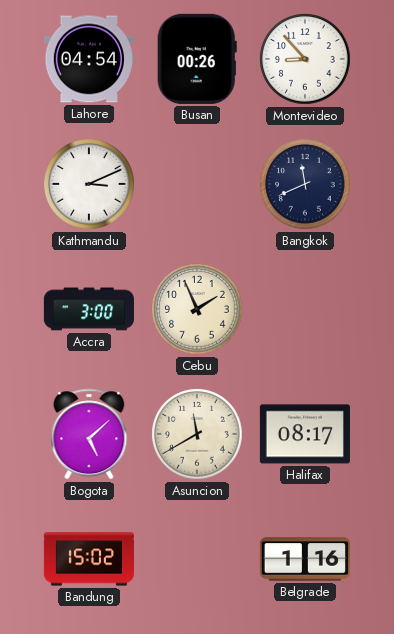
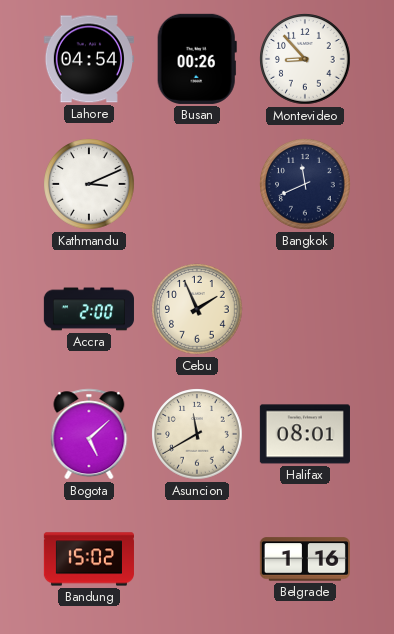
Accra: 3:00 -> 2:00
Halifax: 08:17 -> 08:01
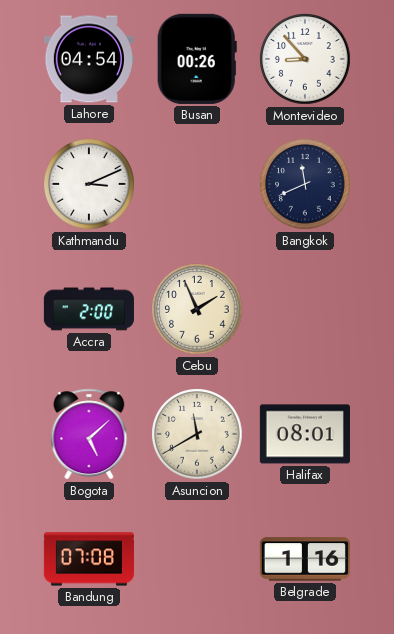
Bandung: 15:02 -> 07:08
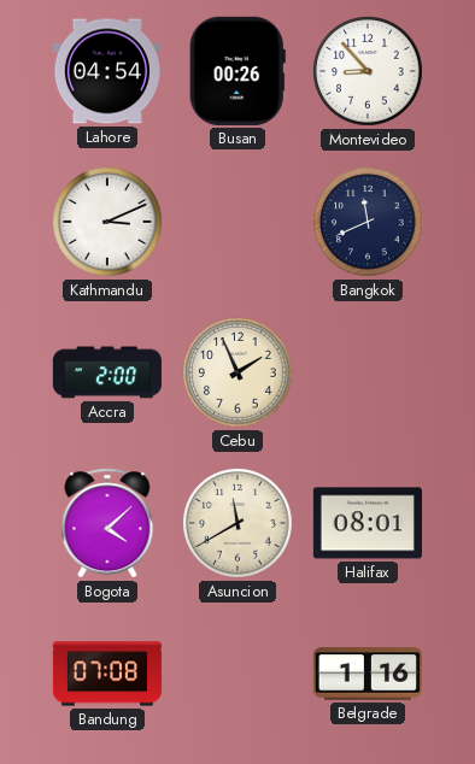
Bogota: 5:08 -> 4:08
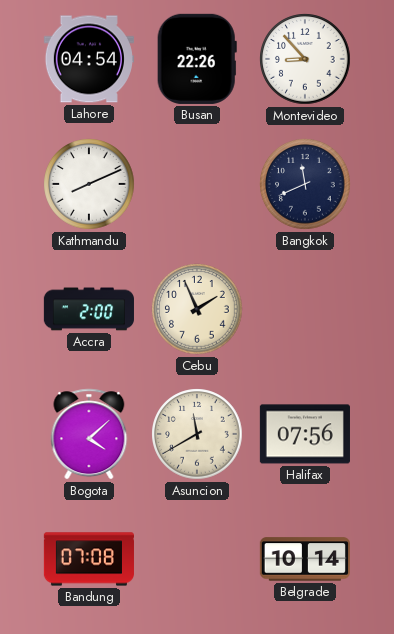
Busan: 00:26 -> 22:26
Kathmandu: 3:11 -> 8:11
Halifax: 08:01 -> 07:56
Belgrade: 1:16 -> 10:14
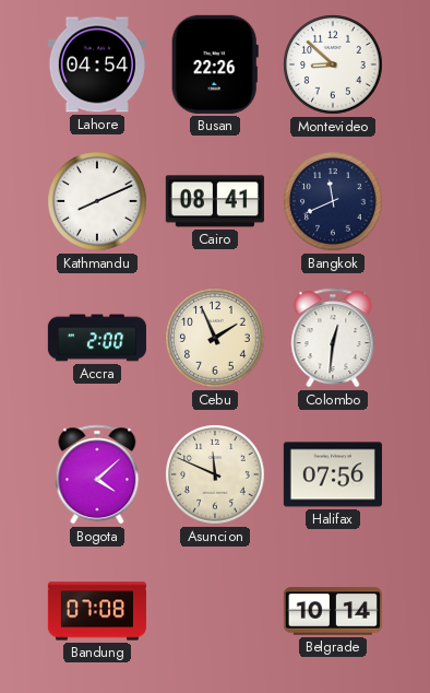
Montevideo: 8:53 -> 8:52
Cairo: none -> 08:41
Colombo: none -> 12:31
Asuncion: 11:40 -> 11:49
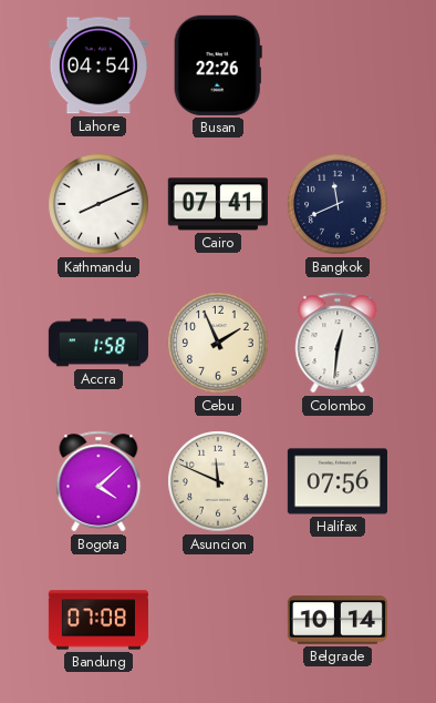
Montevideo: 8:52 -> none
Cairo: 08:41 -> 07:41
Accra: 2:00 -> 1:58
